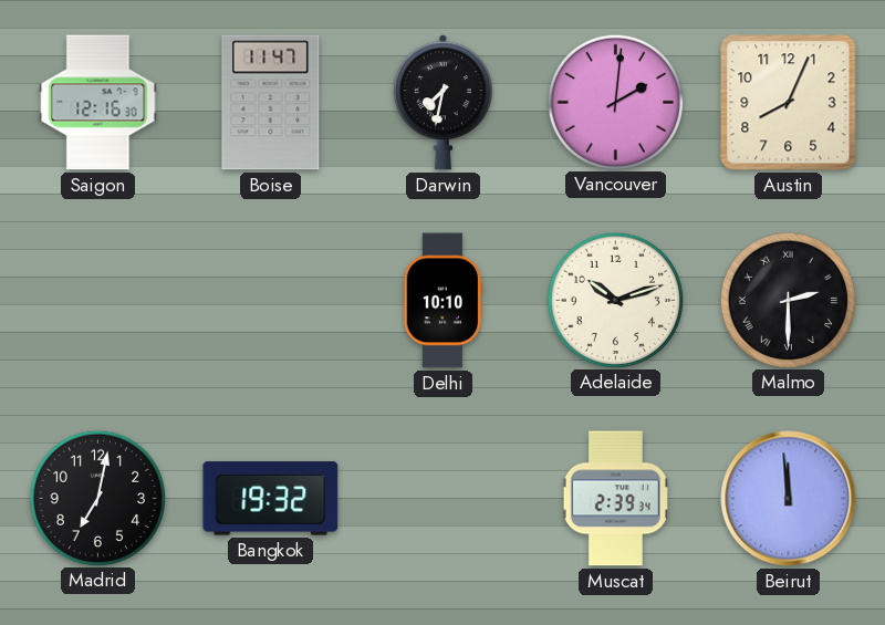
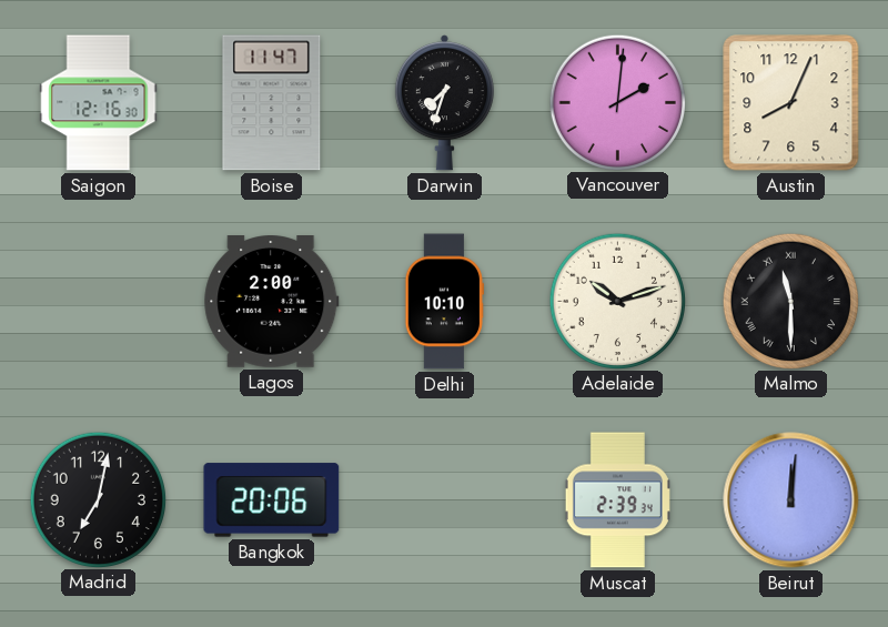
Darwin: 7:32 -> 7:33
Lagos: none -> 2:00
Malmo: 2:30 -> 11:30
Bangkok: 19:32 -> 20:06
Beirut: 11:59 -> 12:01
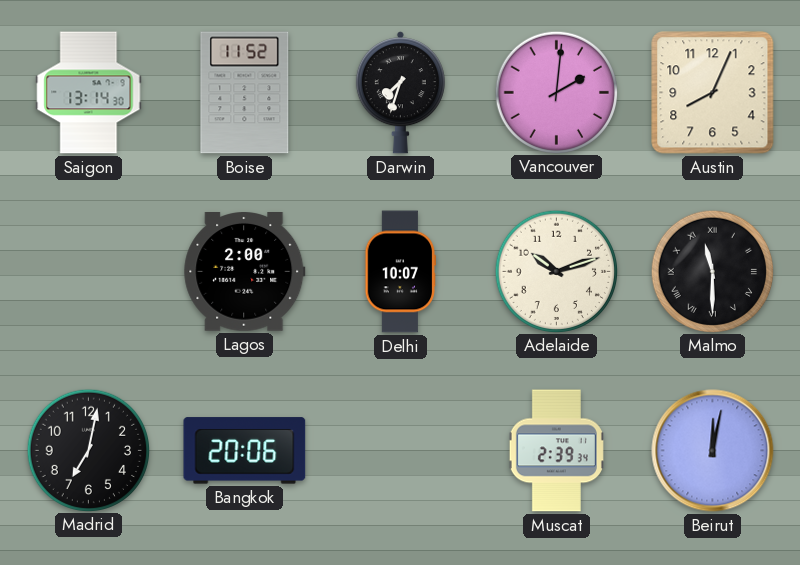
Saigon: 12:16 -> 13:14
Boise: 11:47 -> 11:52
Delhi: 10:10 -> 10:07
Beirut: 12:01 -> 12:02
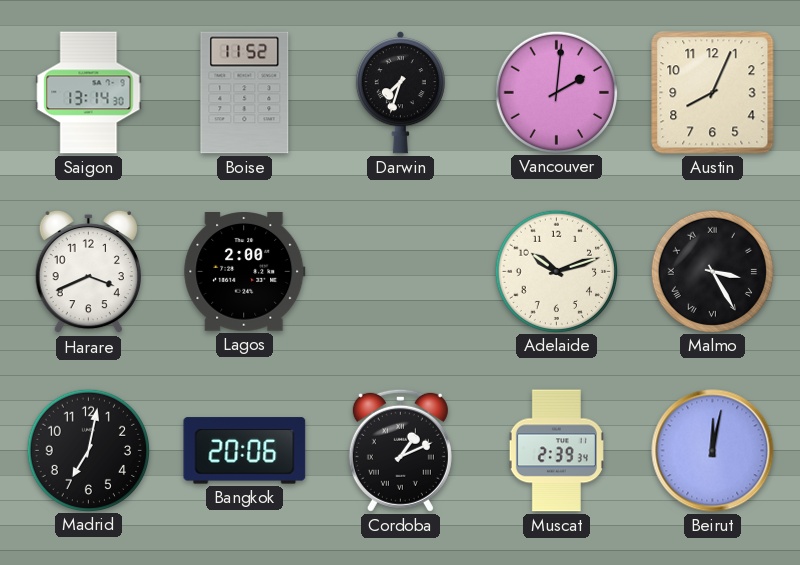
Harare: none -> 3:41
Delhi: 10:07 -> none
Malmo: 11:30 -> 3:25
Cordoba: none -> 1:11
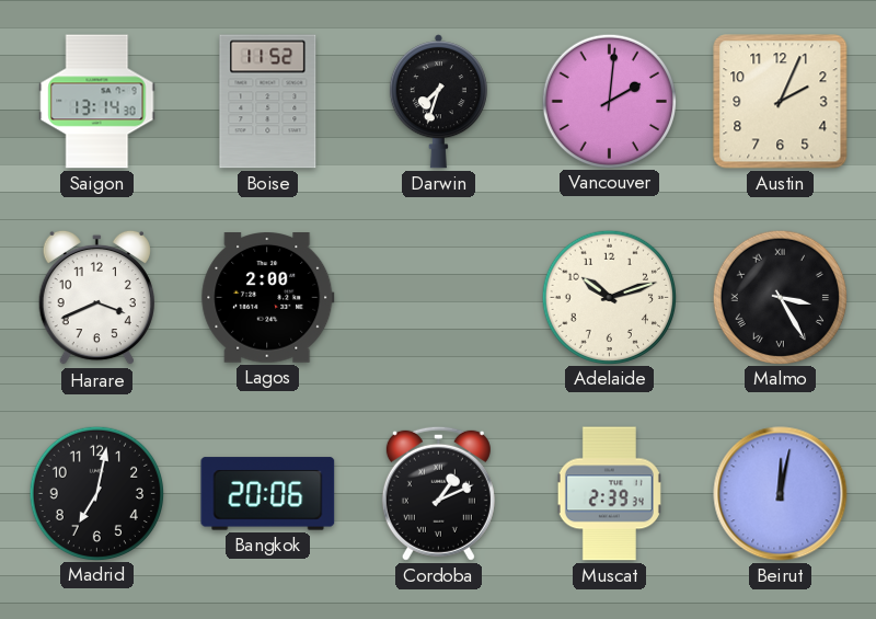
Austin: 8:04 -> 2:04
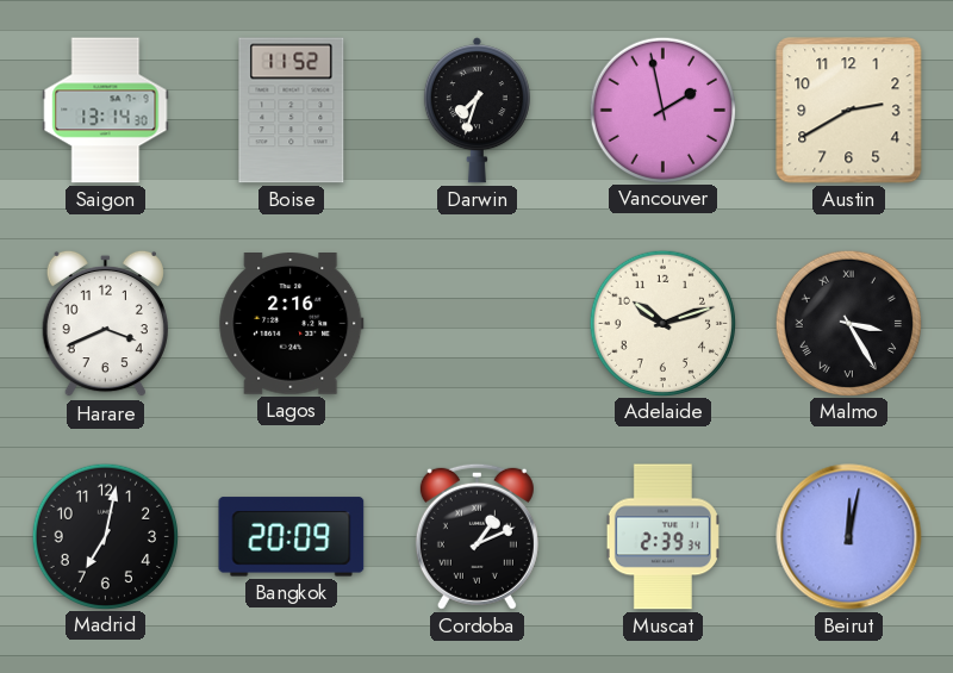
Vancouver: 2:01 -> 1:58
Austin: 2:04 -> 2:40
Lagos: 2:00 -> 2:16
Bangkok: 20:06 -> 20:09
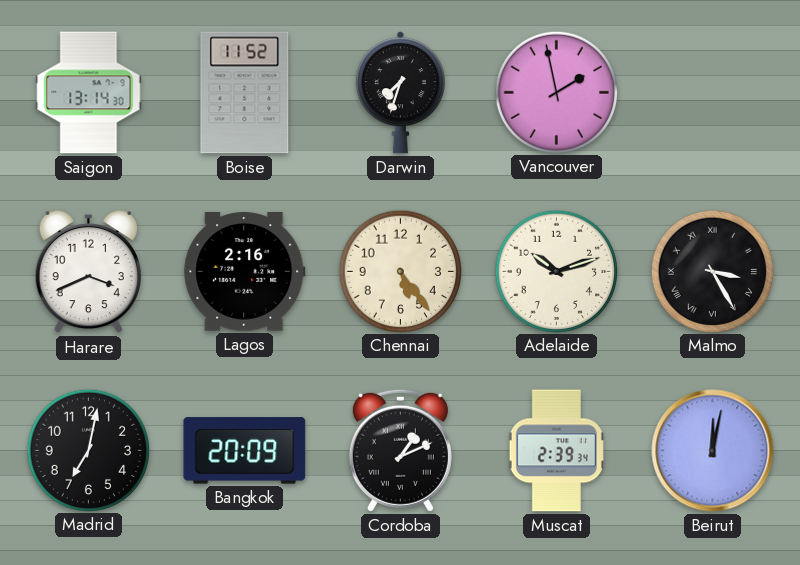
Austin: 2:40 -> none
Chennai: none -> 5:24
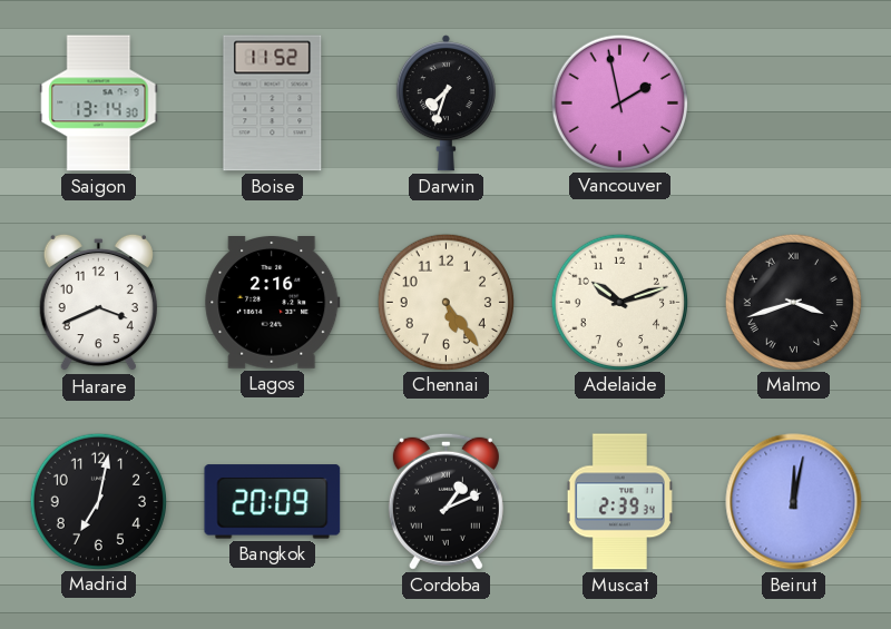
Malmo: 3:25 -> 3:42
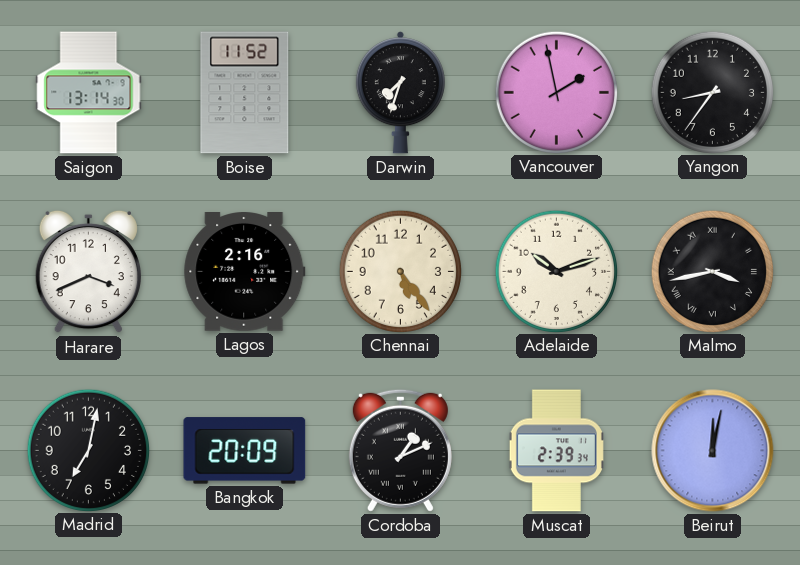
Yangon: none -> 8:36
Malmo: 3:42 -> 3:43
